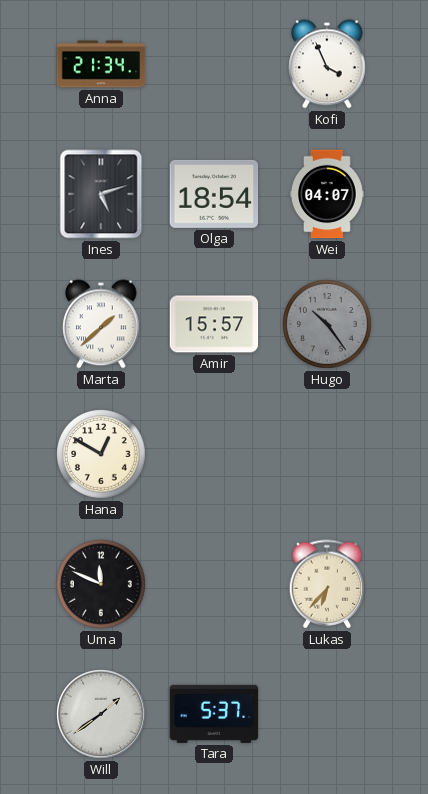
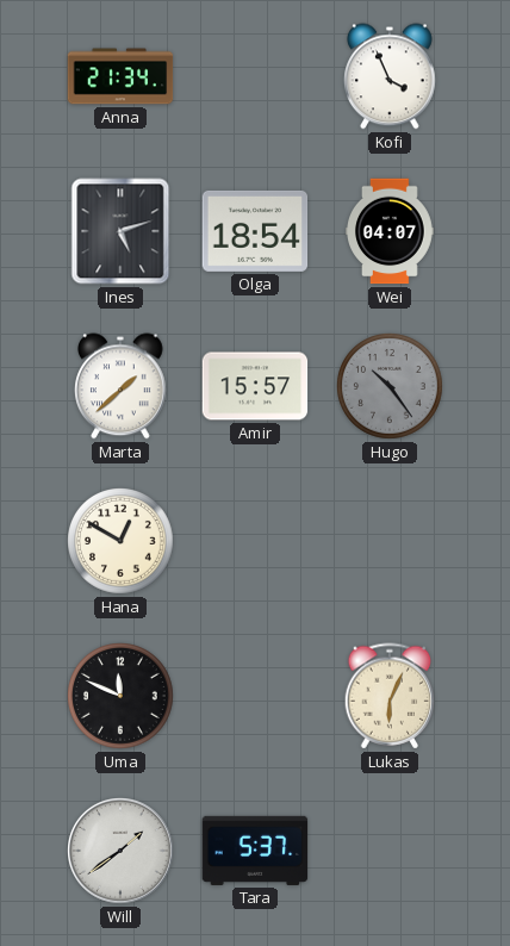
Lukas: 6:37 -> 6:04
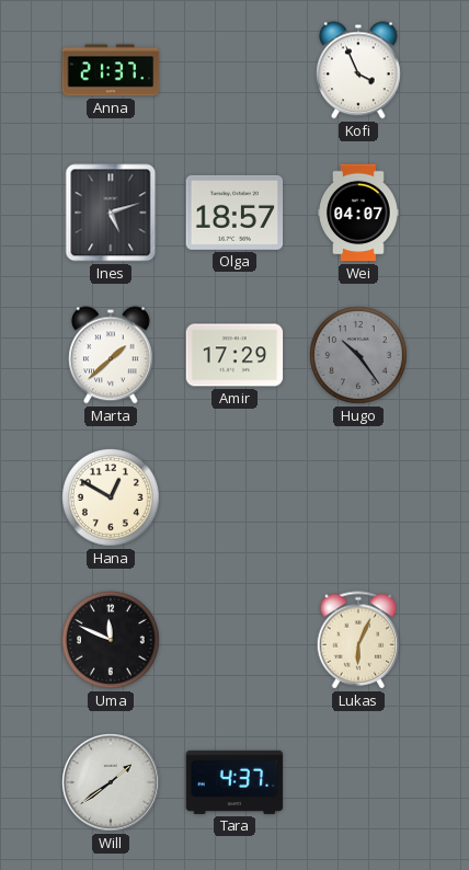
Anna: 21:34 -> 21:37
Olga: 18:54 -> 18:57
Amir: 15:57 -> 17:29
Tara: 5:37 -> 4:37
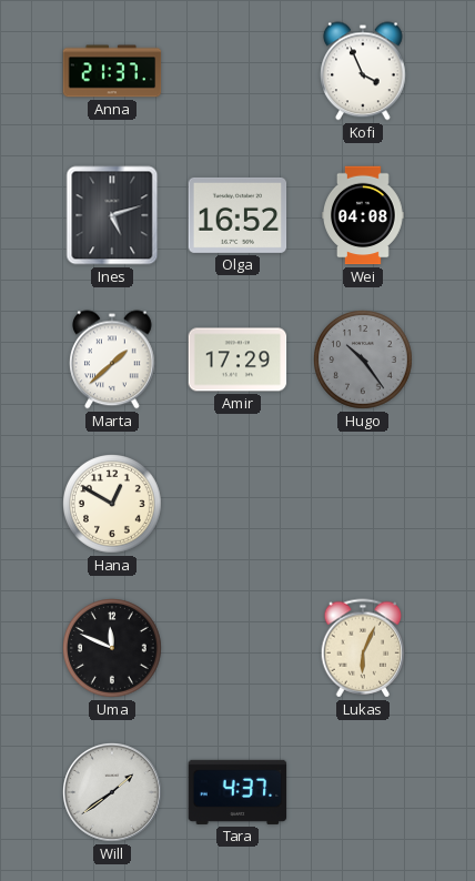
Olga: 18:57 -> 16:52
Wei: 04:07 -> 04:08
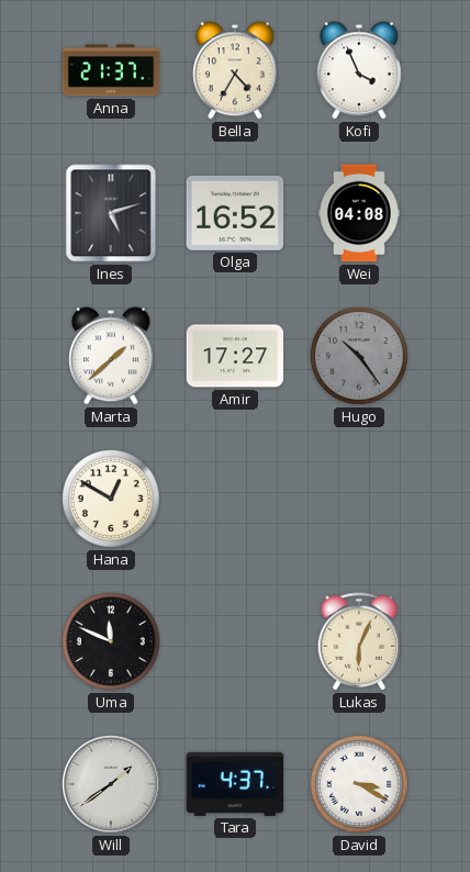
Bella: none -> 4:35
Amir: 17:29 -> 17:27
David: none -> 3:20
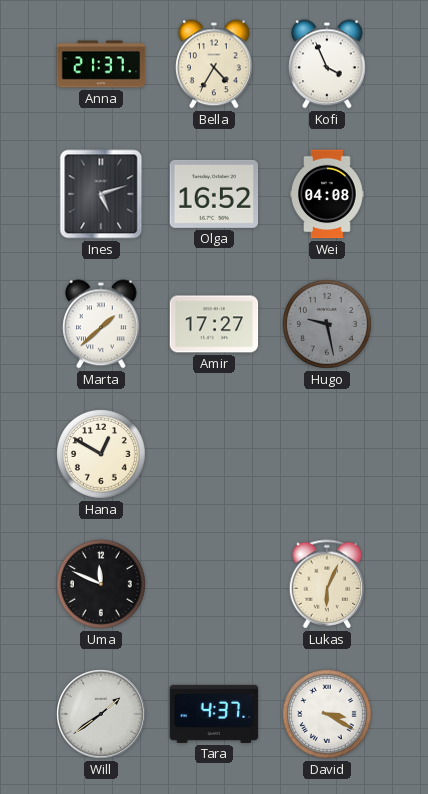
Hugo: 10:24 -> 9:28
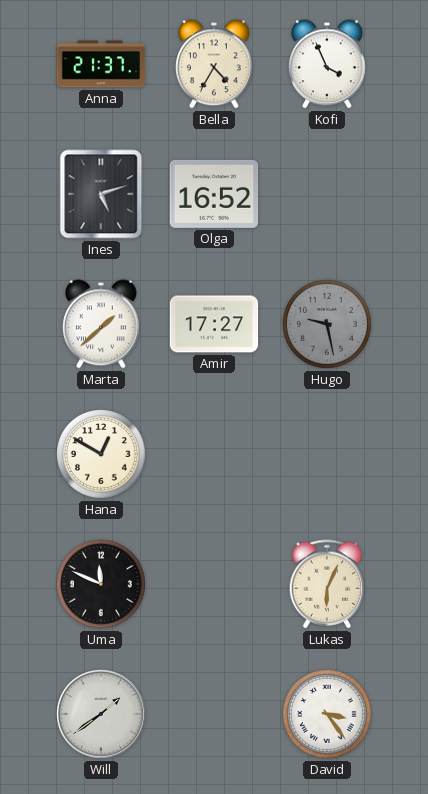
Wei: 04:08 -> none
Tara: 4:37 -> none
David: 3:20 -> 3:24
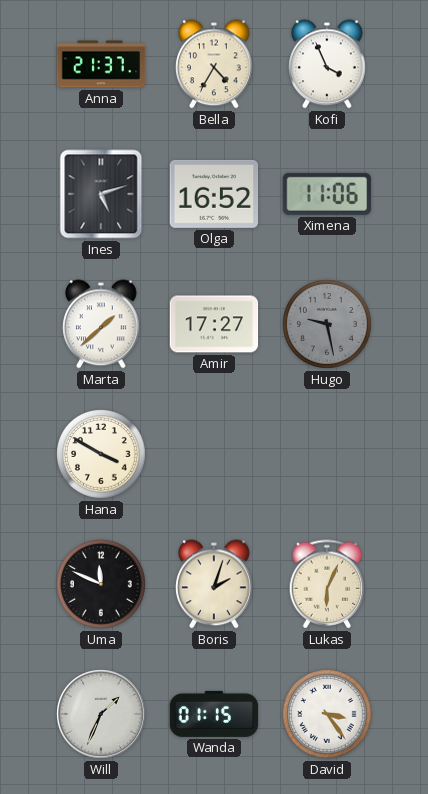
Ximena: none -> 11:06
Hana: 12:50 -> 3:50
Boris: none -> 2:03
Will: 1:39 -> 1:34
Wanda: none -> 01:15
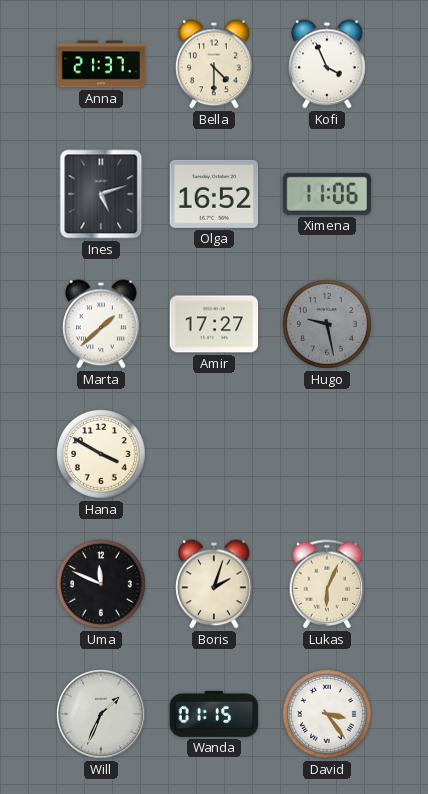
Bella: 4:35 -> 4:30
